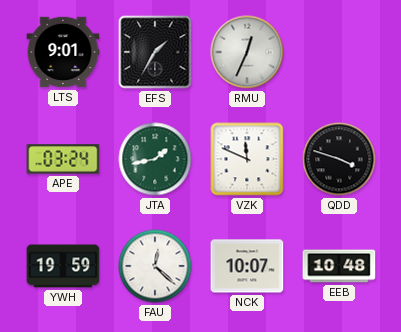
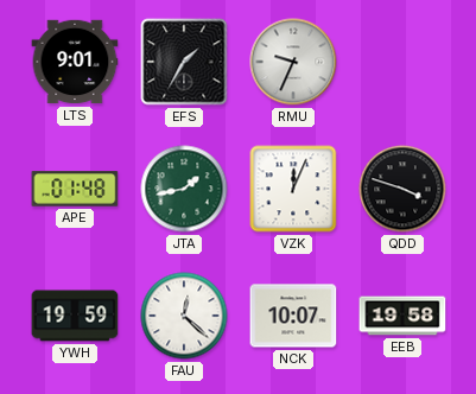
RMU: 12:34 -> 9:34
APE: 03:24 -> 01:48
VZK: 11:49 -> 12:04
EEB: 10:48 -> 19:58
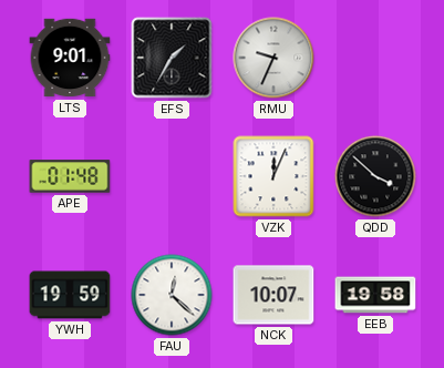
JTA: 1:43 -> none
QDD: 3:48 -> 3:52
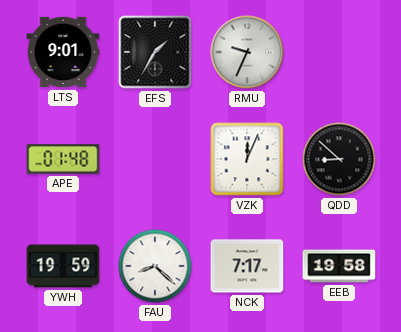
QDD: 3:52 -> 8:52
FAU: 12:22 -> 8:22
NCK: 10:07 -> 7:17
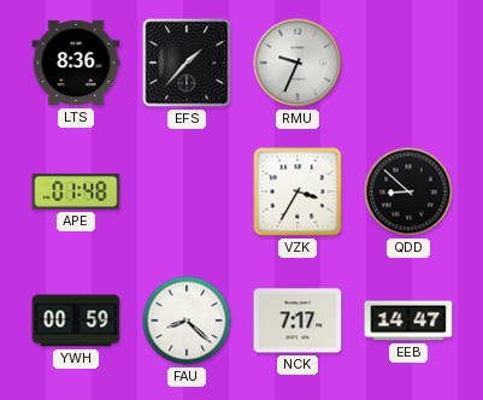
LTS: 9:01 -> 8:36
EFS: 1:35 -> 1:37
VZK: 12:04 -> 3:35
YWH: 19:59 -> 00:59
EEB: 19:58 -> 14:47
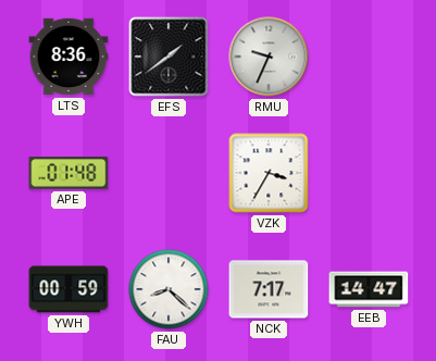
EFS: 1:37 -> 1:39
QDD: 8:52 -> none
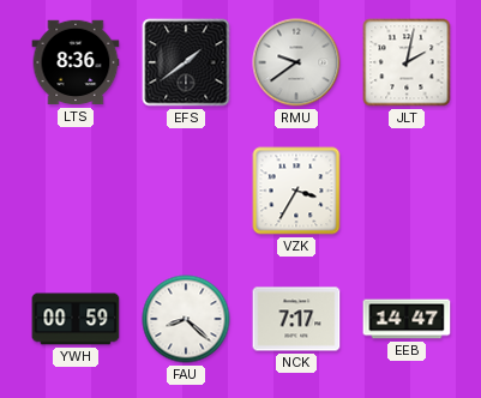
RMU: 9:34 -> 9:39
JLT: none -> 2:02
APE: 01:48 -> none
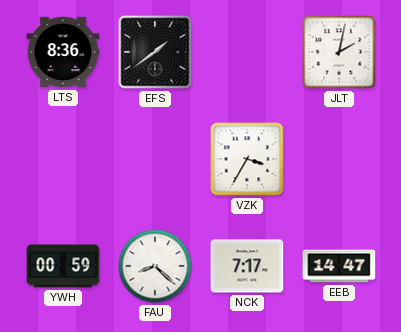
RMU: 9:39 -> none
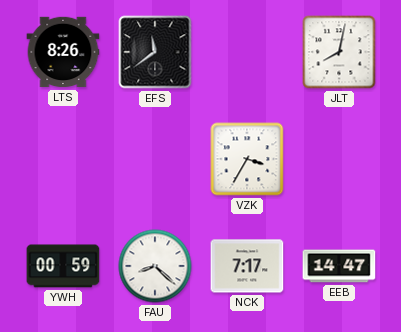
LTS: 8:36 -> 8:26
EFS: 1:39 -> 11:39
JLT: 2:02 -> 8:02
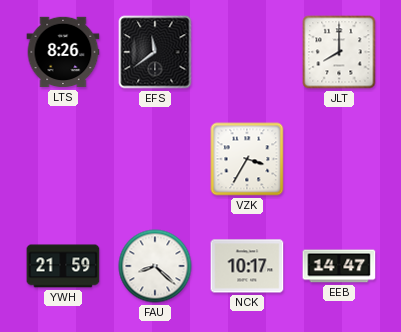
JLT: 8:02 -> 8:00
YWH: 00:59 -> 21:59
NCK: 7:17 -> 10:17
